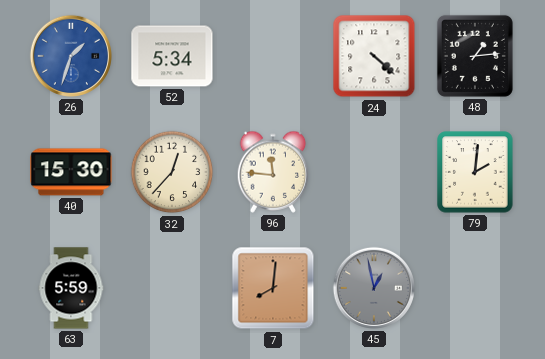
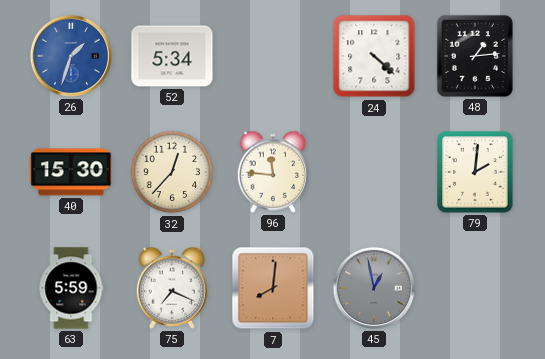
75: none -> 7:19
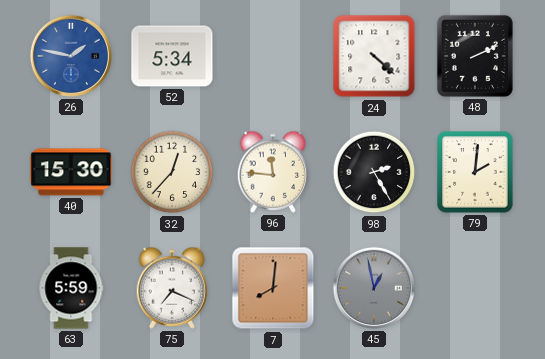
26: 1:33 -> 1:47
48: 1:14 -> 2:11
98: none -> 2:25
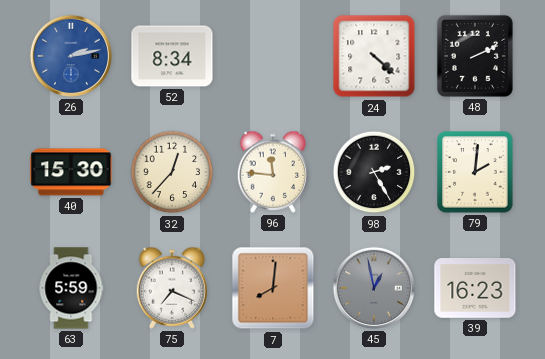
26: 1:47 -> 2:13
52: 5:34 -> 8:34
39: none -> 16:23
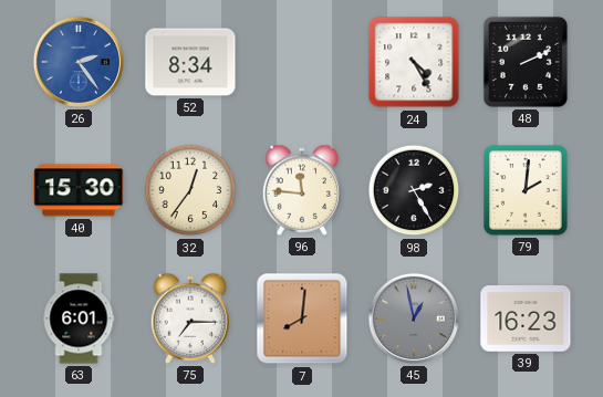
26: 2:13 -> 2:24
24: 4:22 -> 4:25
32: 12:37 -> 12:36
63: 5:59 -> 6:01
75: 7:19 -> 7:15
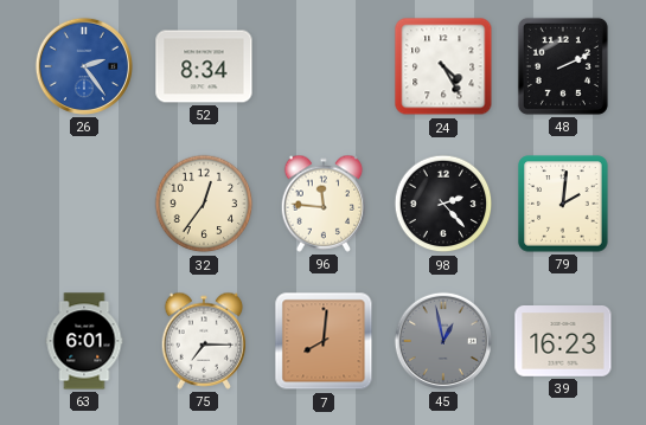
40: 15:30 -> none
98: 2:25 -> 2:23
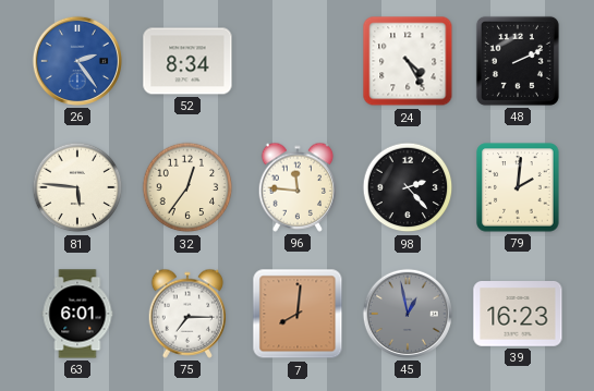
81: none -> 5:46
